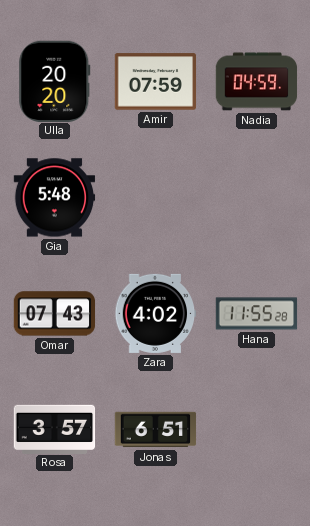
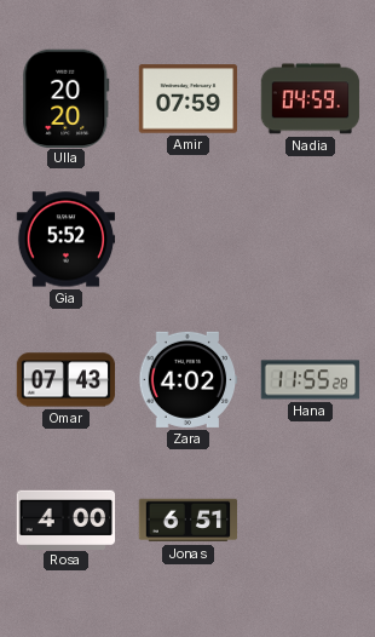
Gia: 5:48 -> 5:52
Rosa: 3:57 -> 4:00
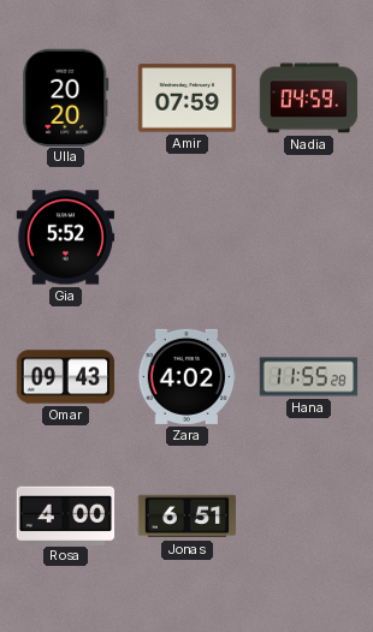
Omar: 07:43 -> 09:43
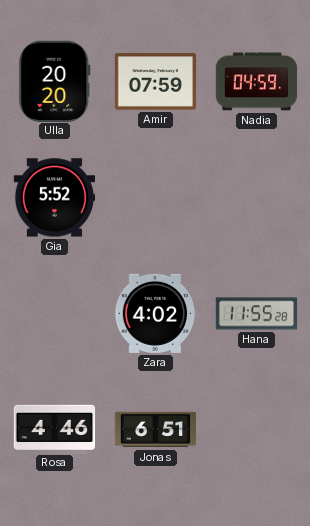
Omar: 09:43 -> none
Rosa: 4:00 -> 4:46
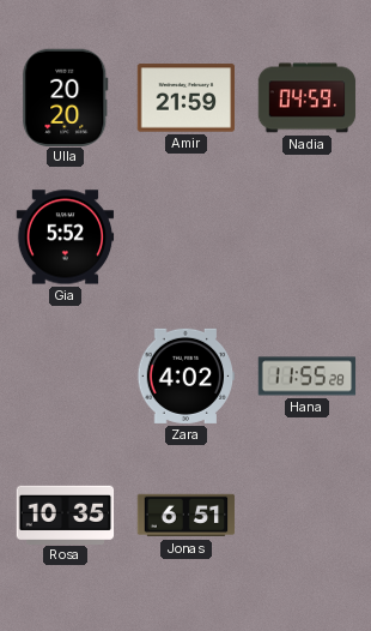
Amir: 07:59 -> 21:59
Rosa: 4:46 -> 10:35
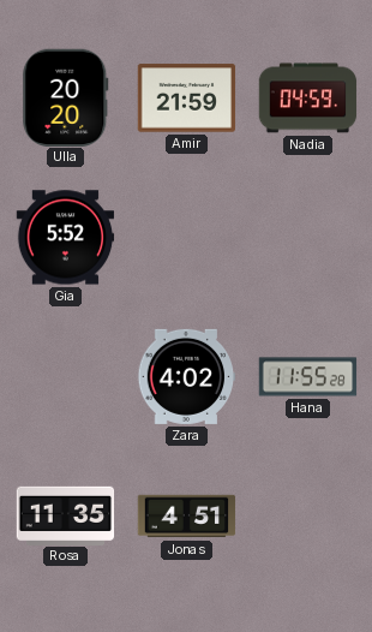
Rosa: 10:35 -> 11:35
Jonas: 6:51 -> 4:51
